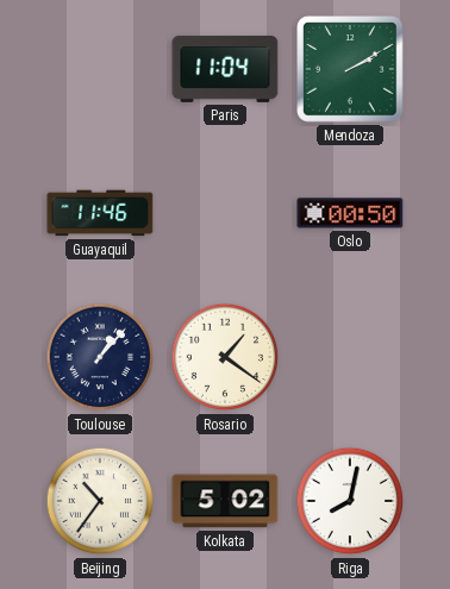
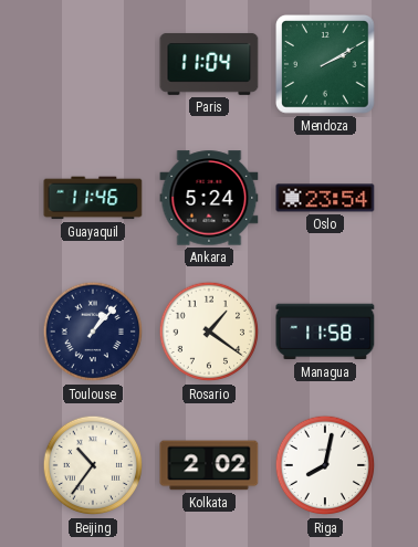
Ankara: none -> 5:24
Oslo: 00:50 -> 23:54
Managua: none -> 11:58
Kolkata: 5:02 -> 2:02
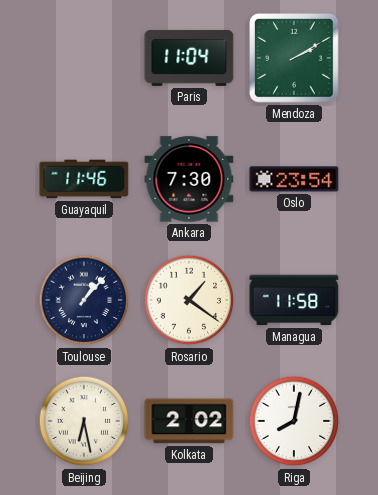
Ankara: 5:24 -> 7:30
Beijing: 10:36 -> 6:28
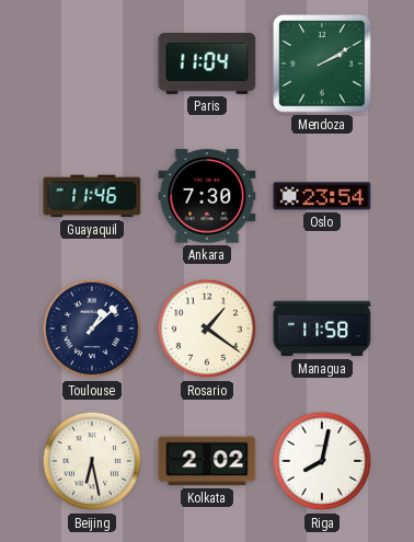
Toulouse: 1:07 -> 1:08
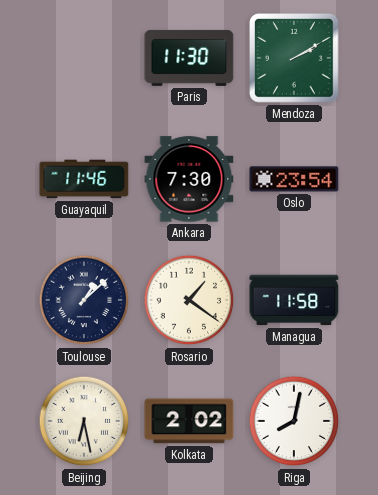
Paris: 11:04 -> 11:30
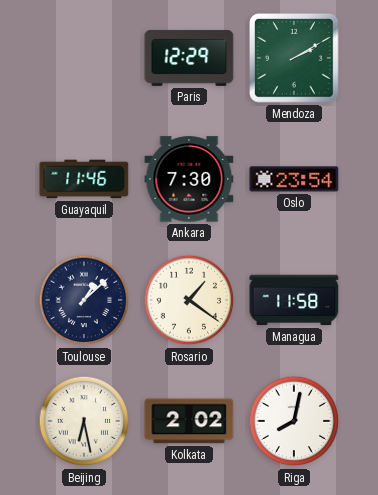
Paris: 11:30 -> 12:29
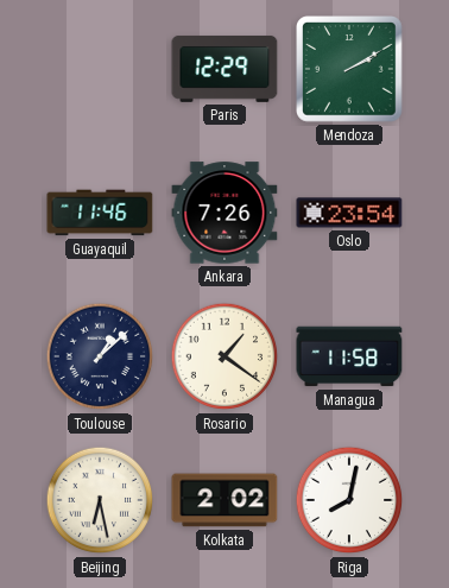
Ankara: 7:30 -> 7:26
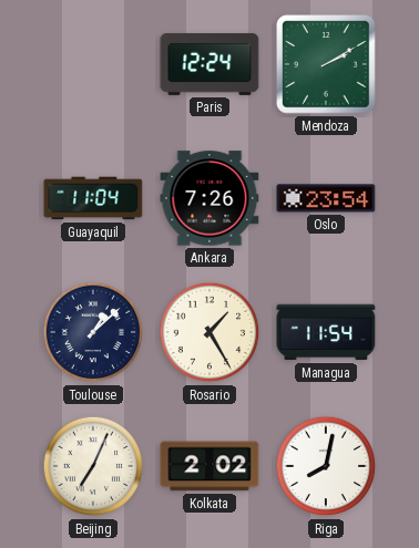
Paris: 12:29 -> 12:24
Guayaquil: 11:46 -> 11:04
Rosario: 1:21 -> 1:25
Managua: 11:58 -> 11:54
Beijing: 6:28 -> 7:04
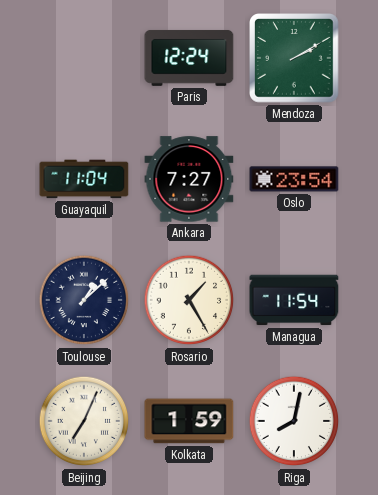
Ankara: 7:26 -> 7:27
Kolkata: 2:02 -> 1:59
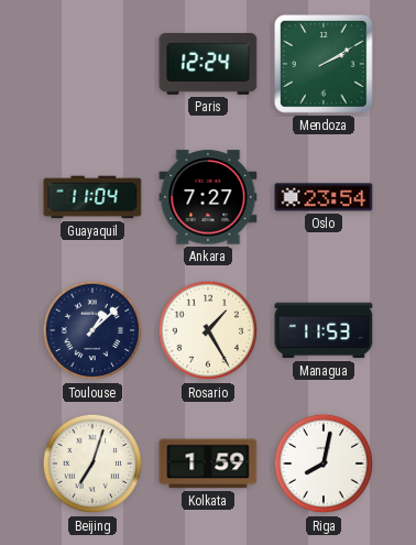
Managua: 11:54 -> 11:53
Beijing: 7:04 -> 7:03
